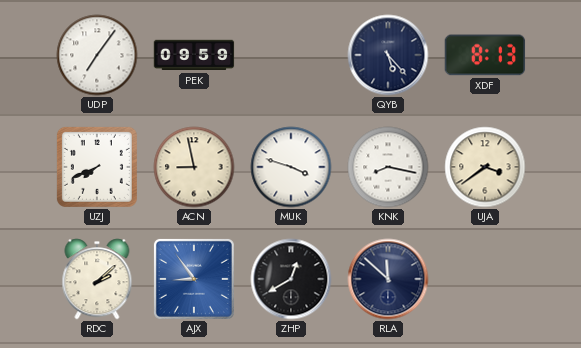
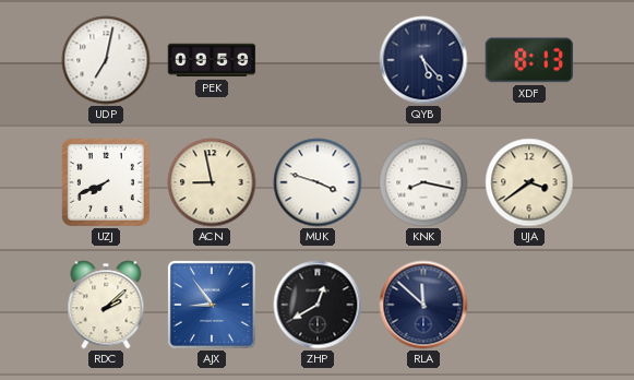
UDP: 7:06 -> 7:02
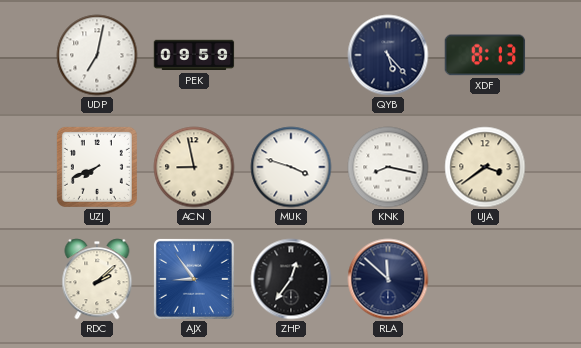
ZHP: 12:40 -> 12:36
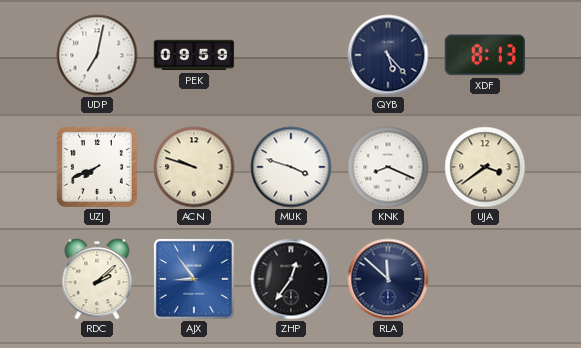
ACN: 8:58 -> 9:48
KNK: 8:17 -> 8:19
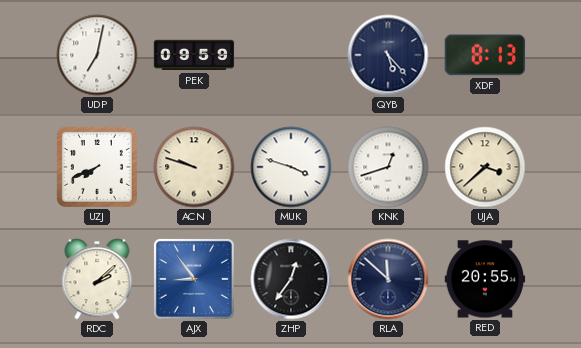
KNK: 8:19 -> 12:42
UJA: 3:39 -> 3:38
RED: none -> 20:55
